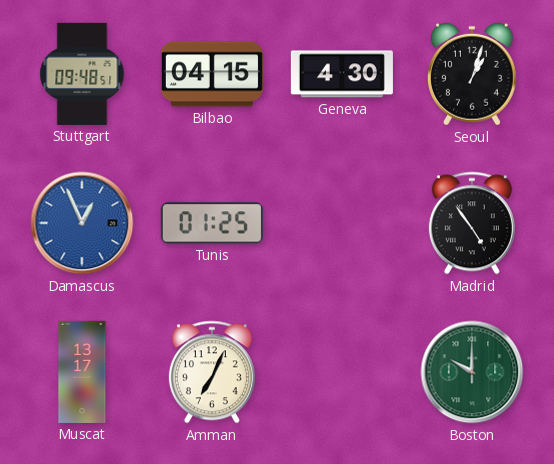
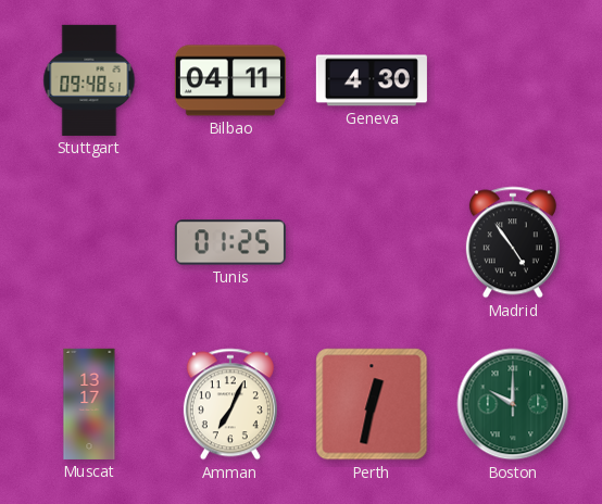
Bilbao: 04:15 -> 04:11
Seoul: 1:03 -> none
Damascus: 12:56 -> none
Perth: none -> 12:32
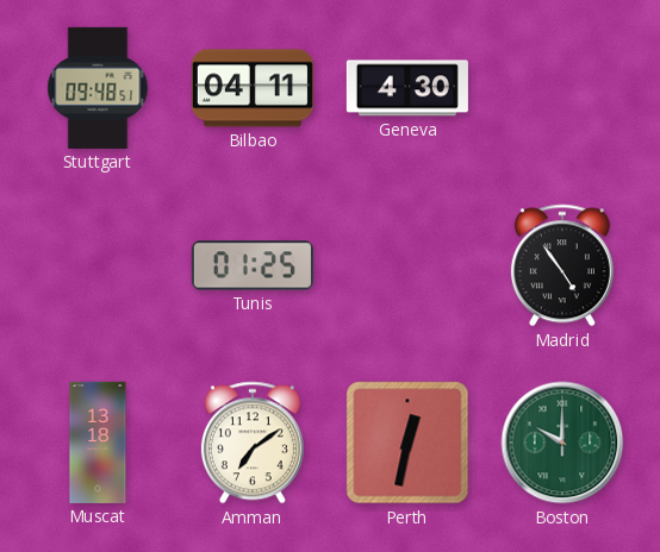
Muscat: 13:17 -> 13:18
Amman: 7:04 -> 7:09
